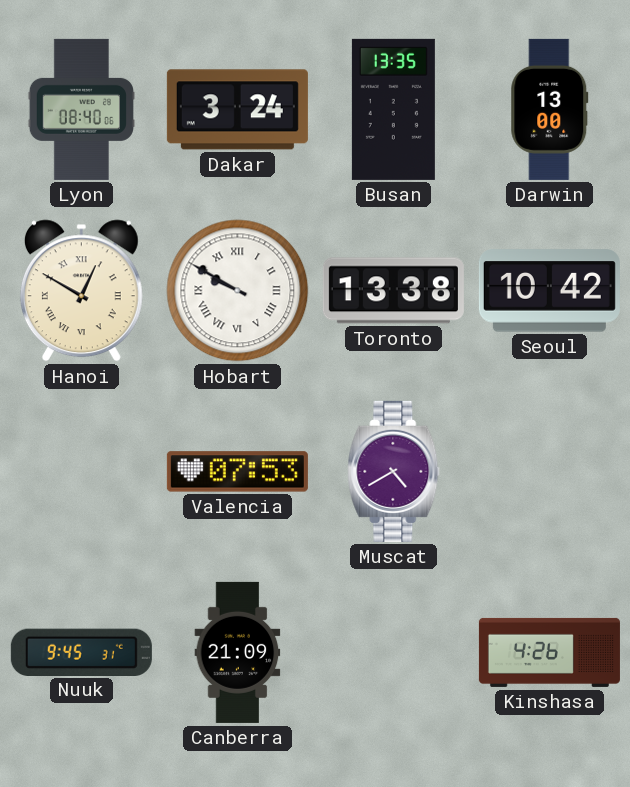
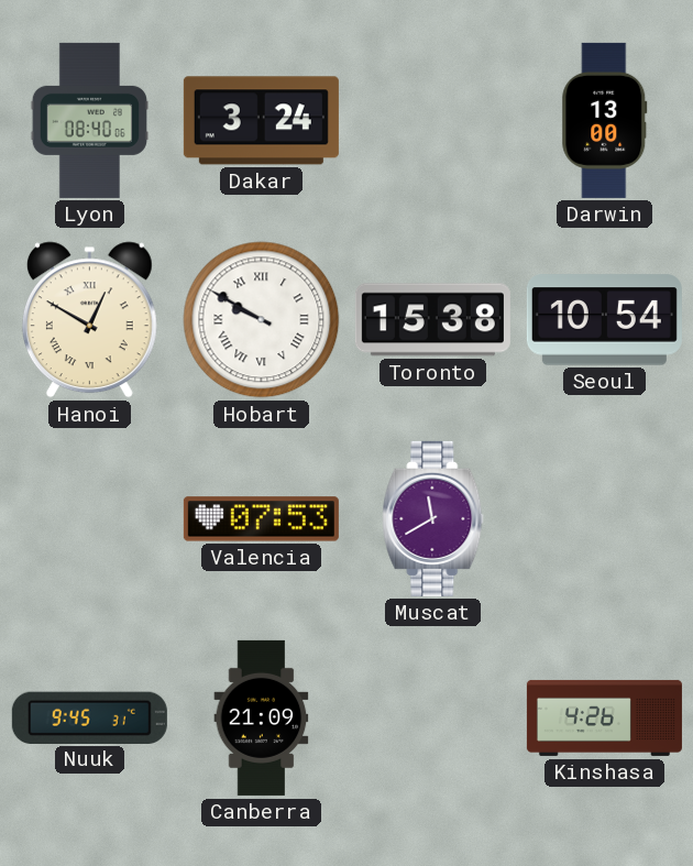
Busan: 13:35 -> none
Toronto: 13:38 -> 15:38
Seoul: 10:42 -> 10:54
Muscat: 4:40 -> 11:40
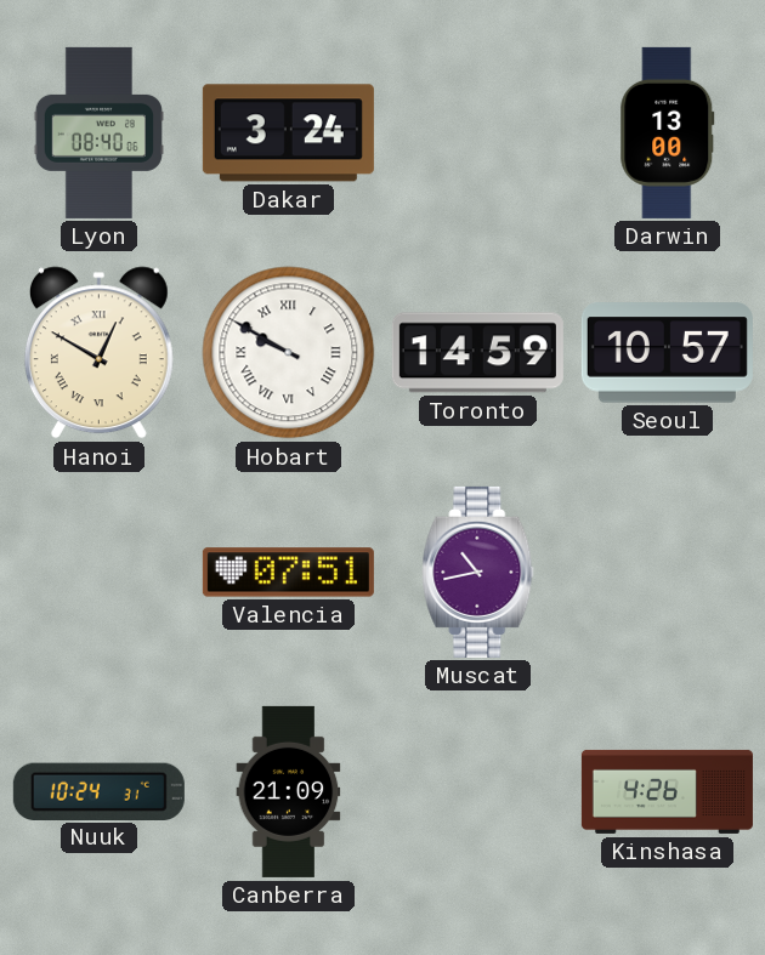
Toronto: 15:38 -> 14:59
Seoul: 10:54 -> 10:57
Valencia: 07:53 -> 07:51
Muscat: 11:40 -> 10:43
Nuuk: 9:45 -> 10:24
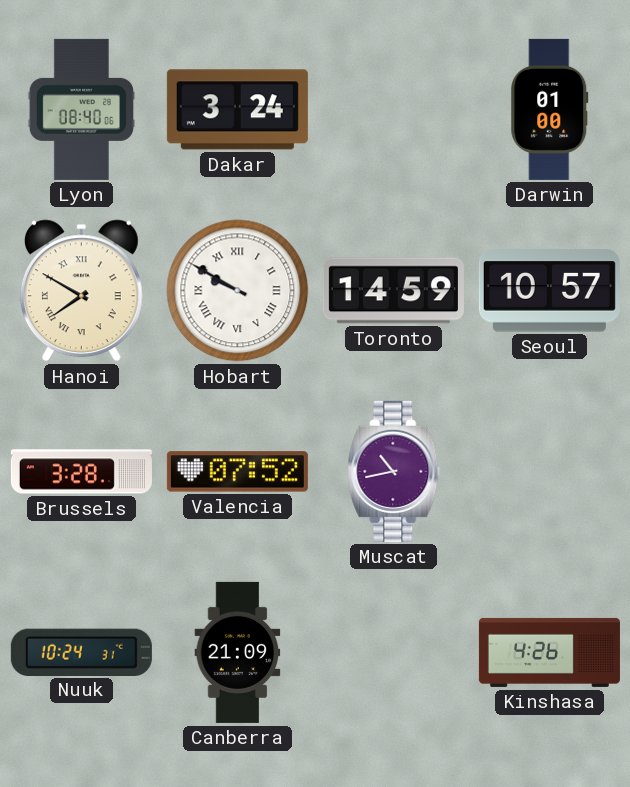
Darwin: 13:00 -> 01:00
Hanoi: 12:50 -> 7:50
Brussels: none -> 3:28
Valencia: 07:51 -> 07:52
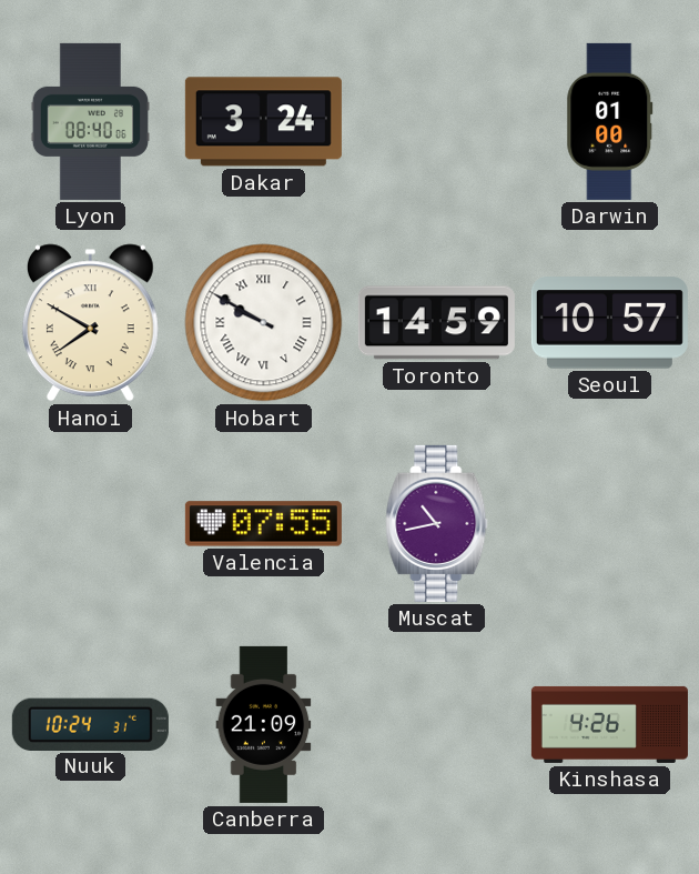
Brussels: 3:28 -> none
Valencia: 07:52 -> 07:55
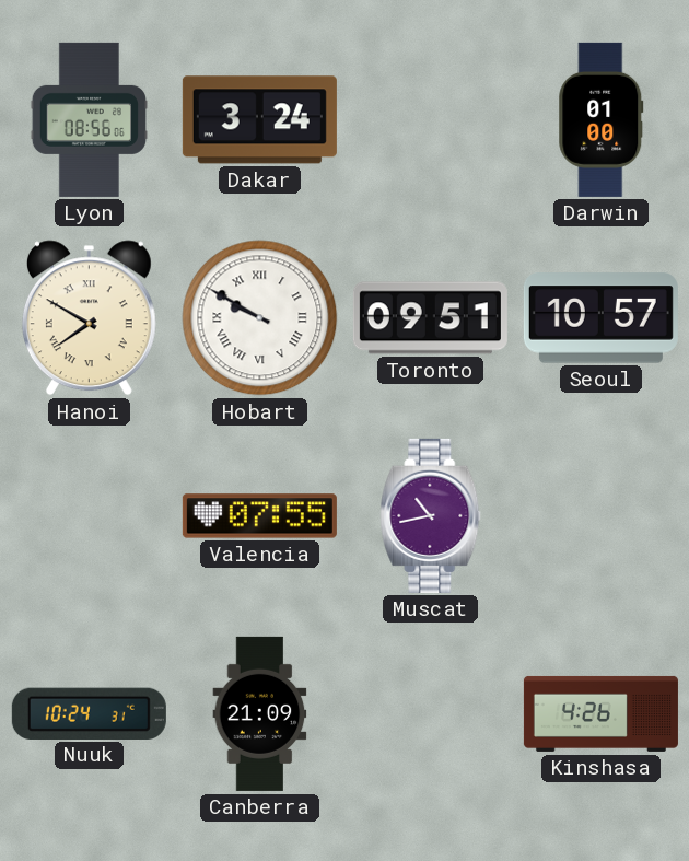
Lyon: 08:40 -> 08:56
Toronto: 14:59 -> 09:51
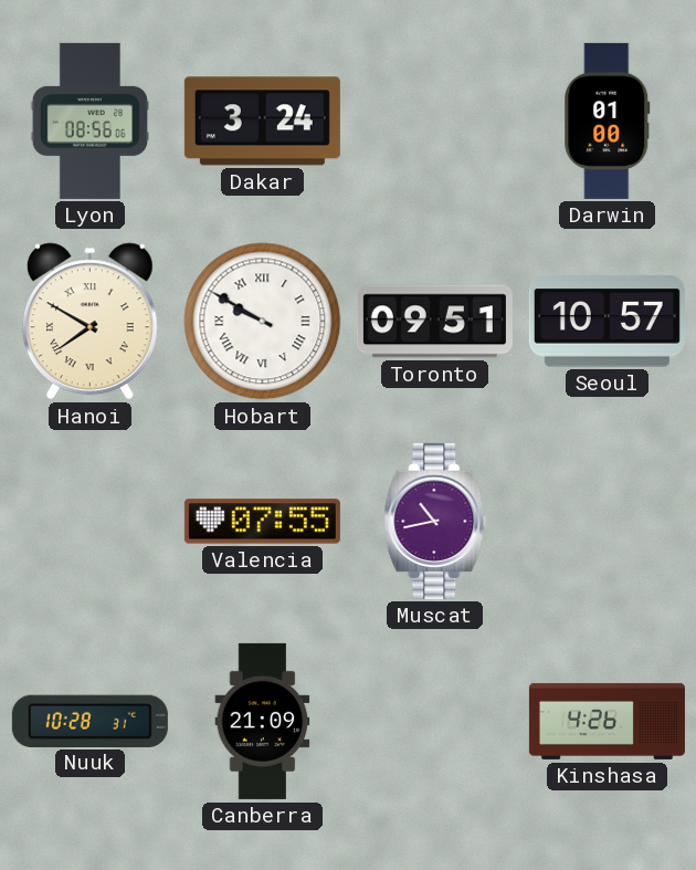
Nuuk: 10:24 -> 10:28
